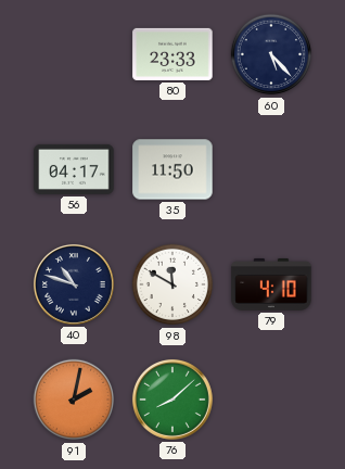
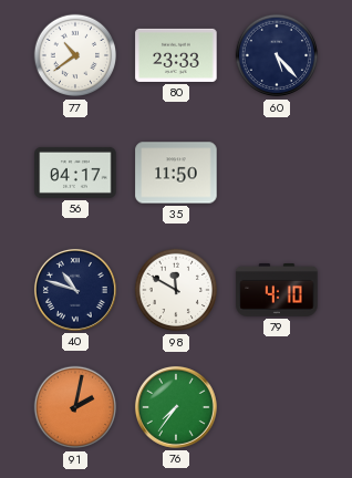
77: none -> 10:39
76: 8:08 -> 7:36
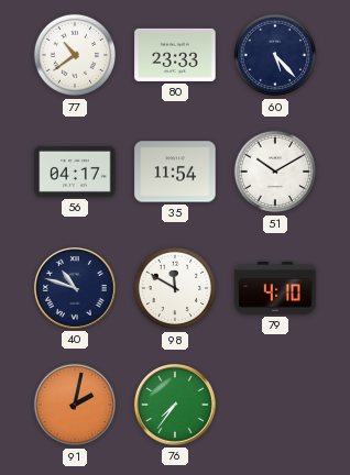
35: 11:50 -> 11:54
51: none -> 10:10
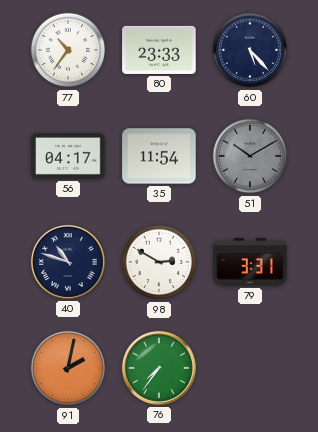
77: 10:39 -> 10:36
51 dial: white -> grey
98: 11:50 -> 2:50
79: 4:10 -> 3:31
